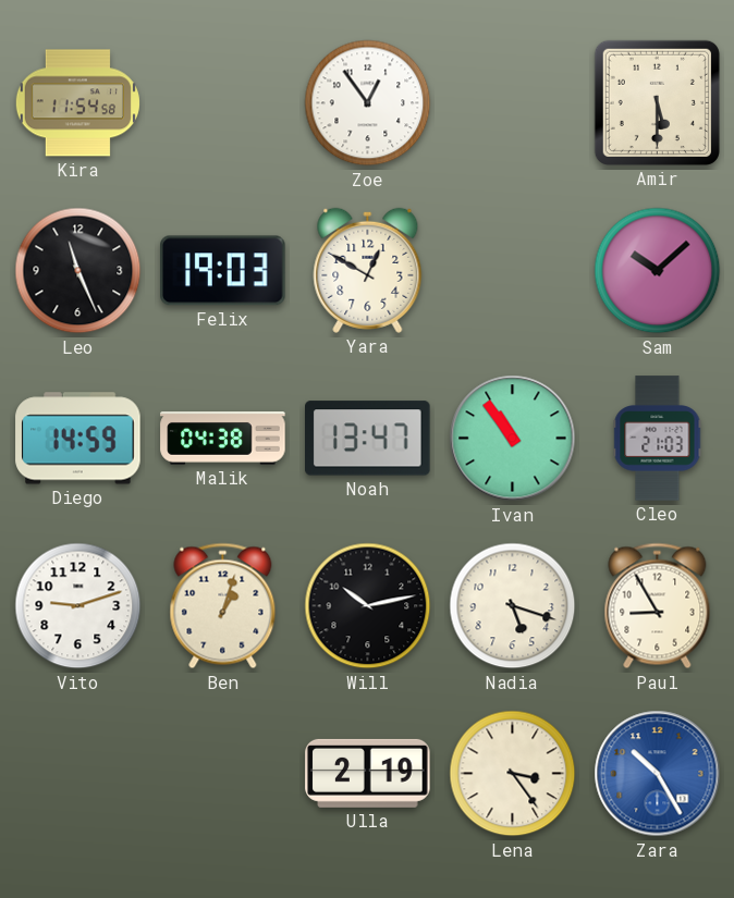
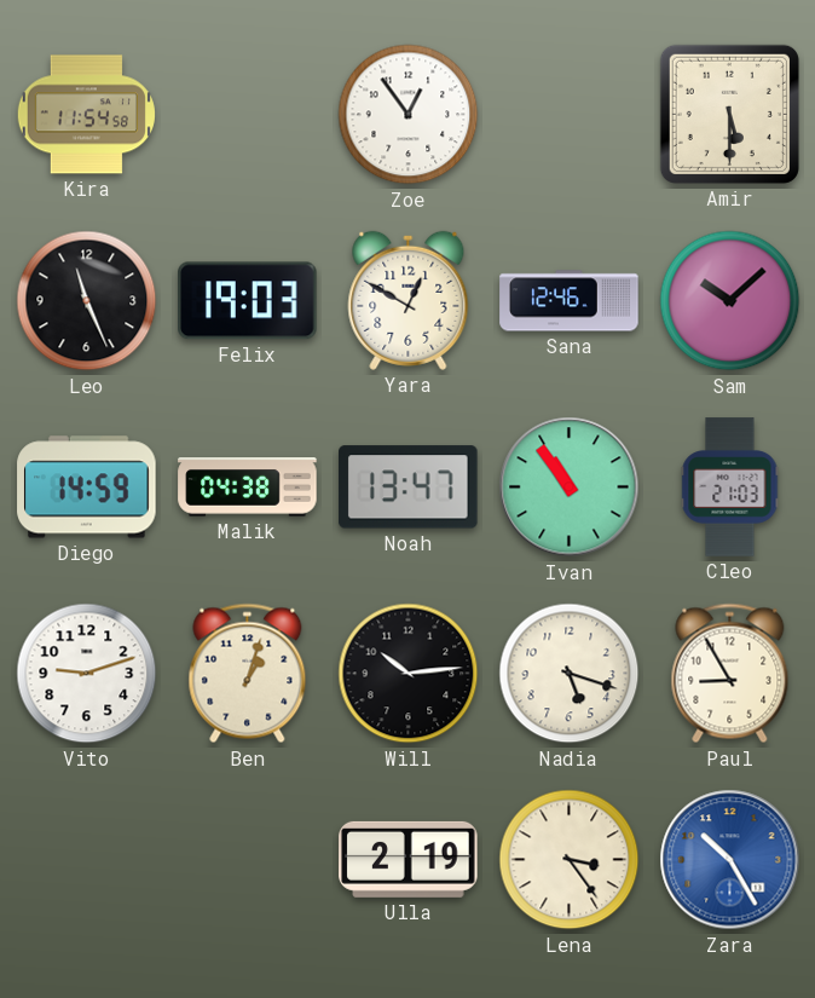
Sana: none -> 12:46
Will: 10:13 -> 10:14
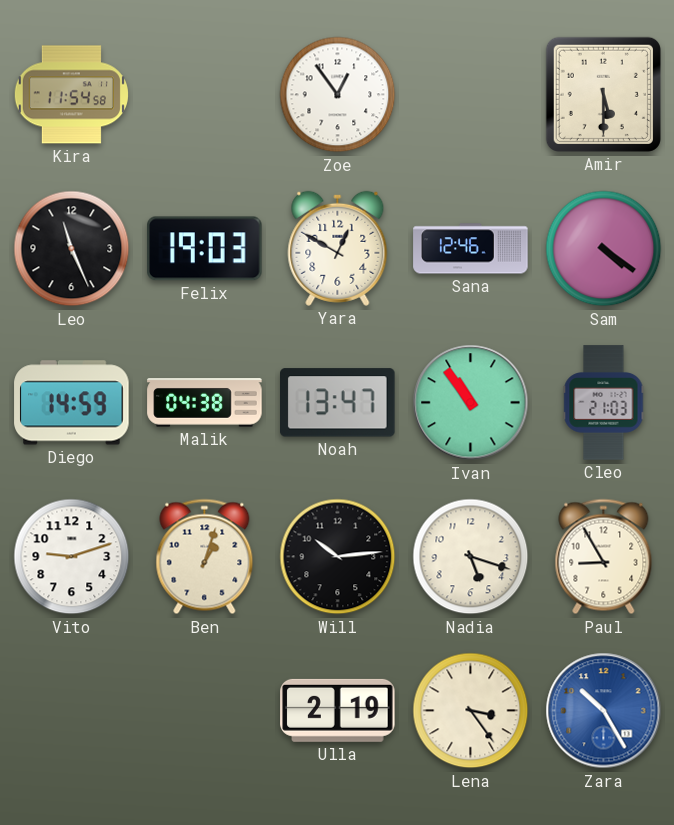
Sam: 10:08 -> 4:21
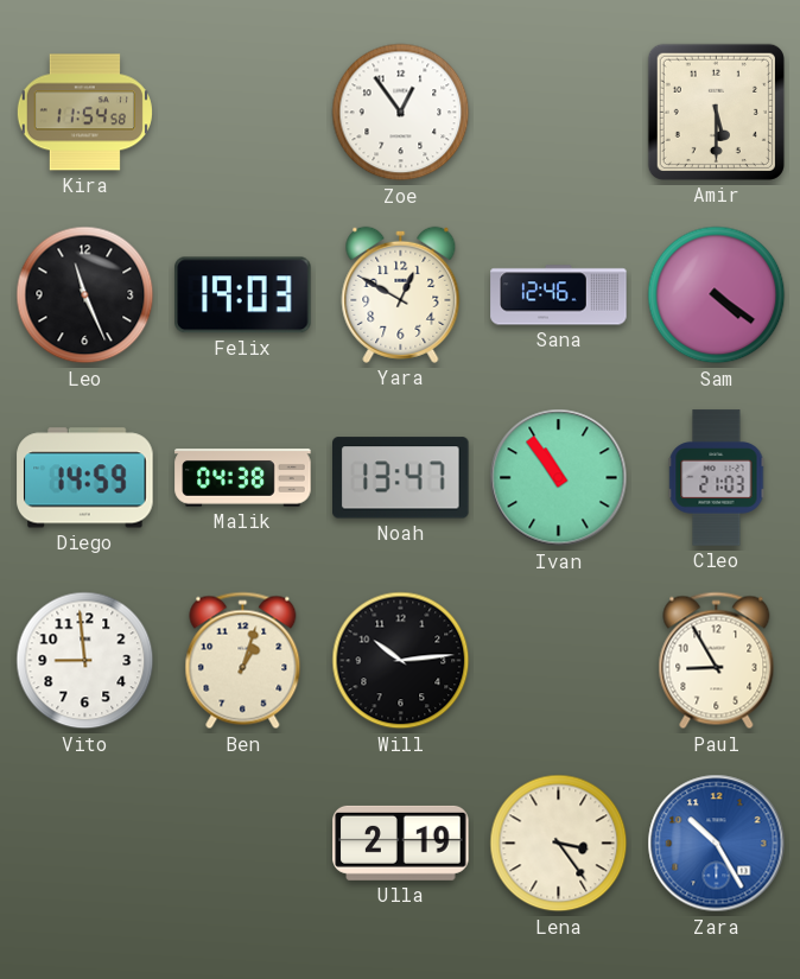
Vito: 9:12 -> 8:59
Nadia: 5:18 -> none
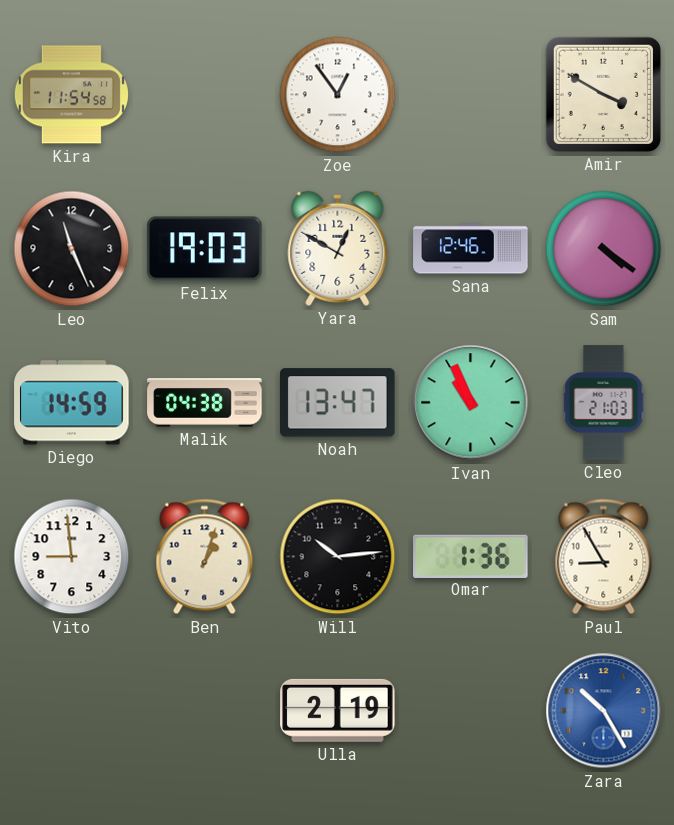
Amir: 5:30 -> 3:50
Ivan: 10:54 -> 10:56
Omar: none -> 1:36
Lena: 3:24 -> none
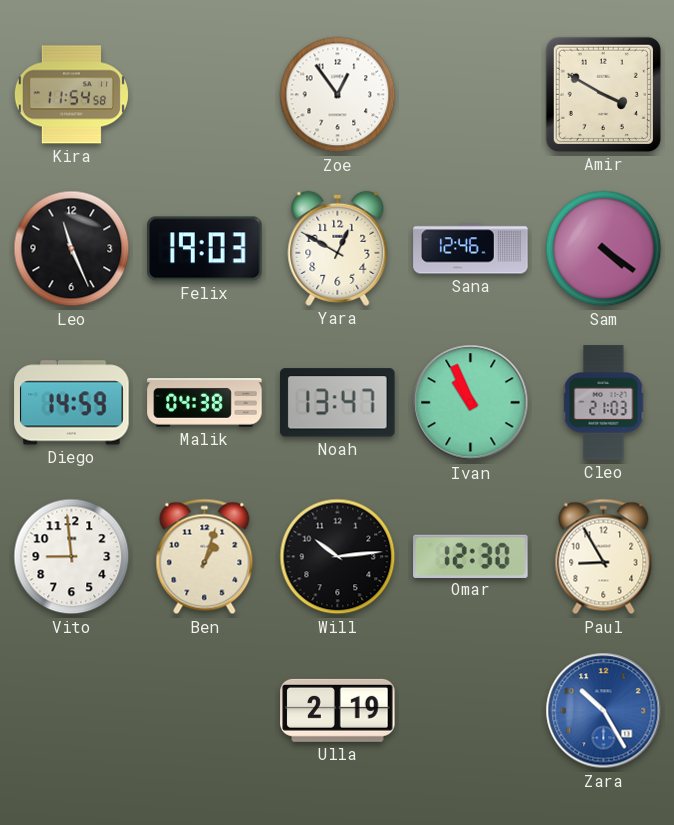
Omar: 1:36 -> 12:30
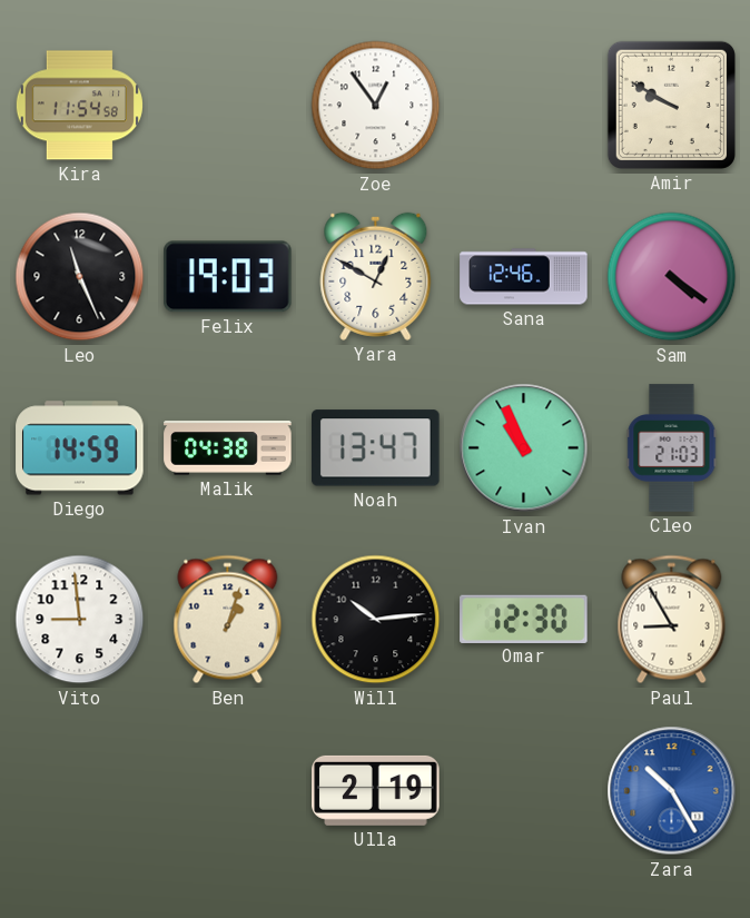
Amir: 3:50 -> 9:50
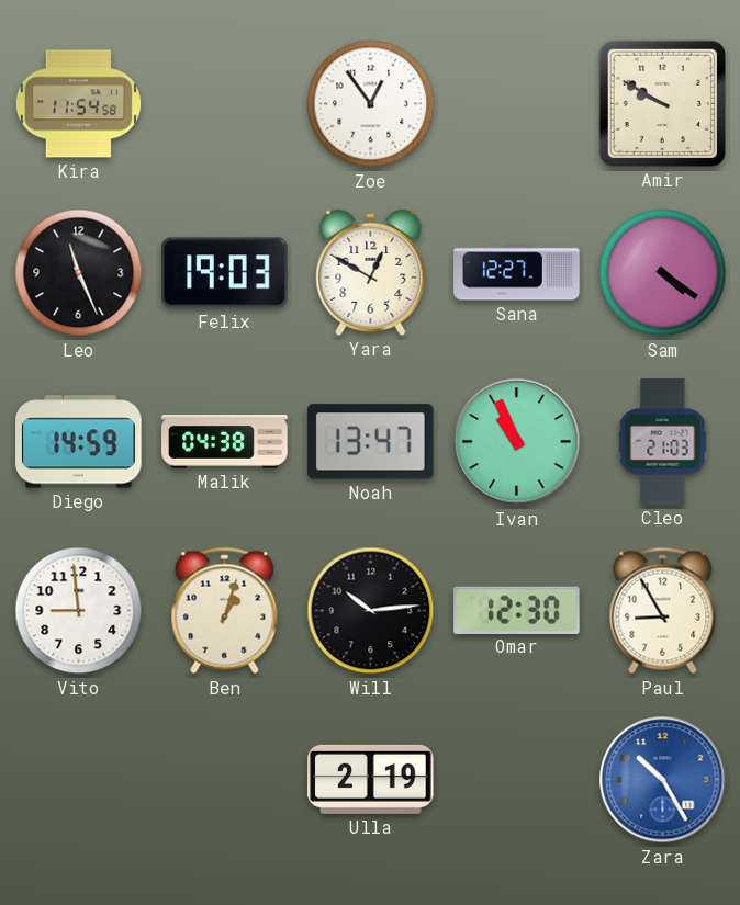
Sana: 12:46 -> 12:27
